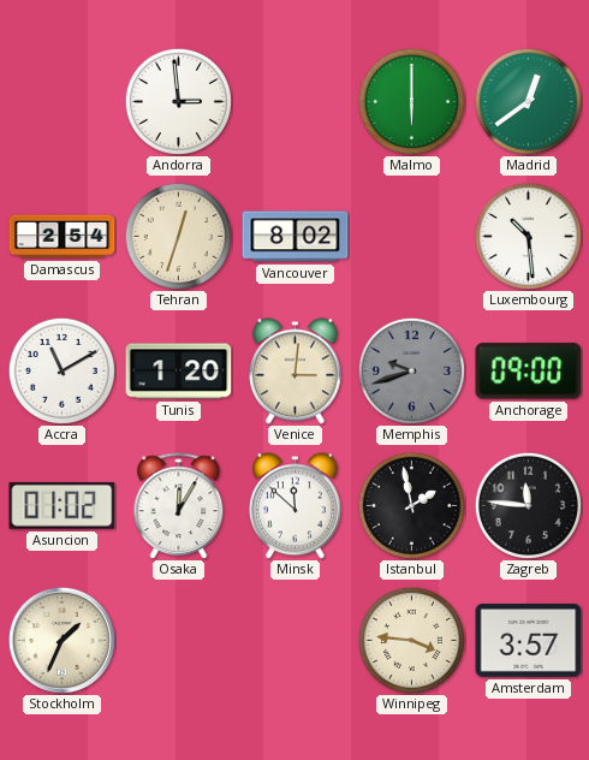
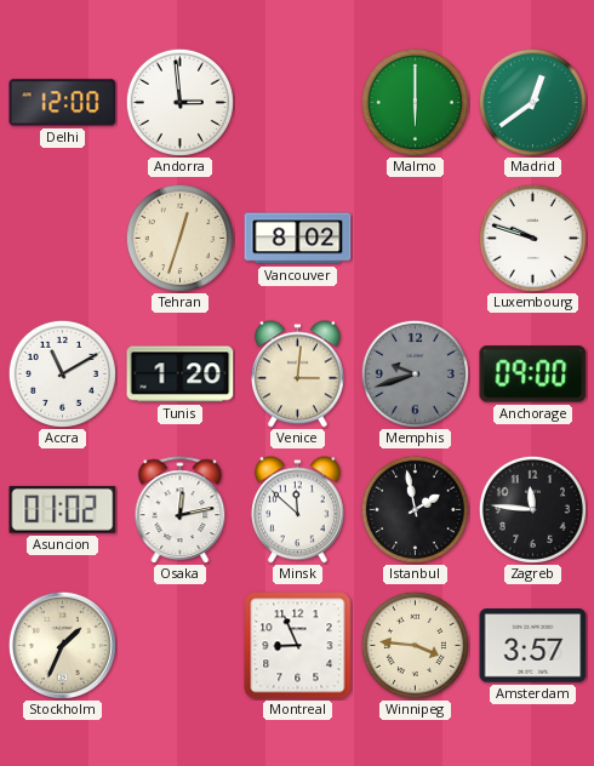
Delhi: none -> 12:00
Damascus: 2:54 -> none
Luxembourg: 10:29 -> 9:48
Osaka: 12:05 -> 12:13
Montreal: none -> 8:56
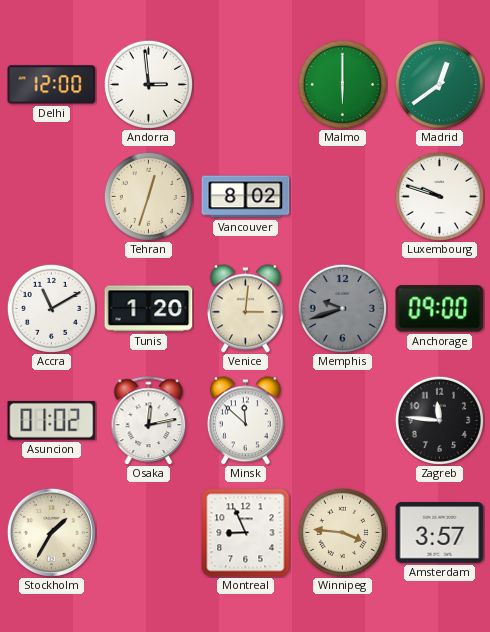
Istanbul: 1:58 -> none
Stockholm: 1:34 -> 1:35
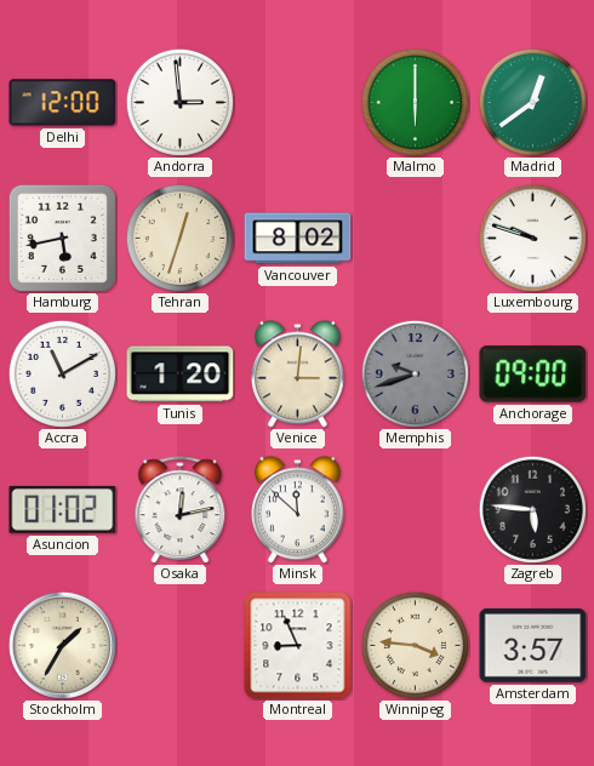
Hamburg: none -> 5:43
Zagreb: 11:46 -> 5:46
